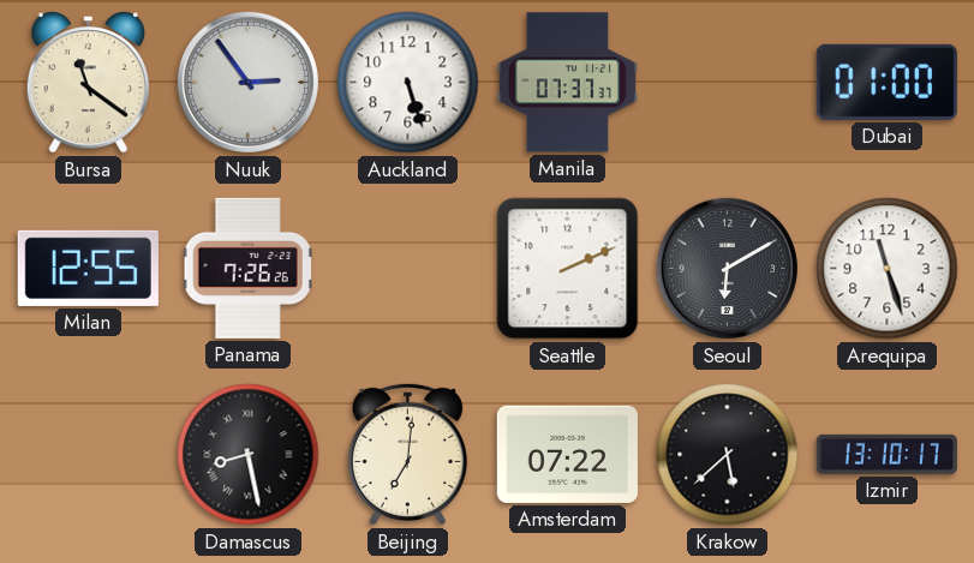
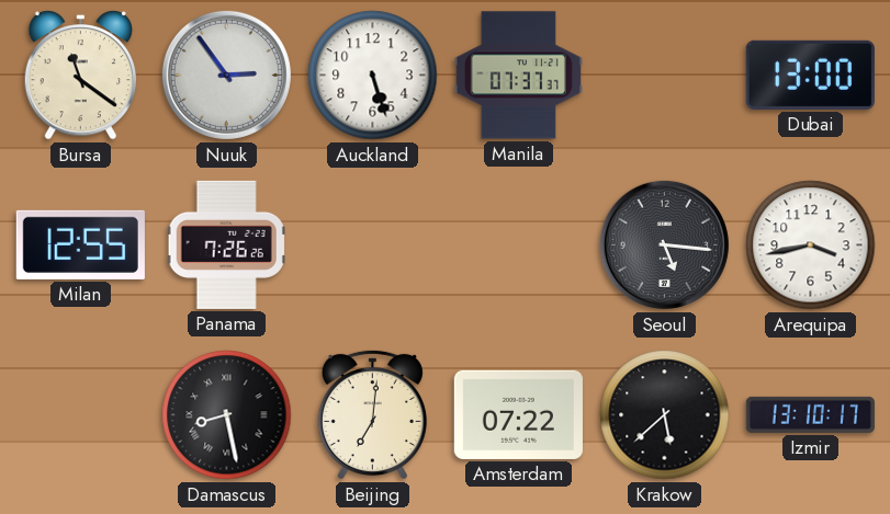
Dubai: 01:00 -> 13:00
Seattle: 2:11 -> none
Seoul: 6:10 -> 5:16
Arequipa: 11:27 -> 3:43
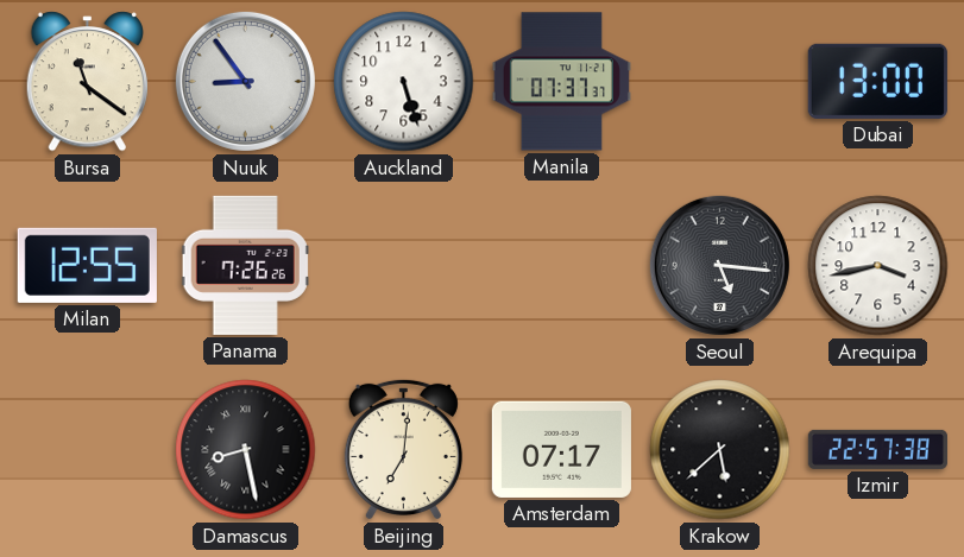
Nuuk: 2:54 -> 8:54
Amsterdam: 07:22 -> 07:17
Izmir: 13:10 -> 22:57
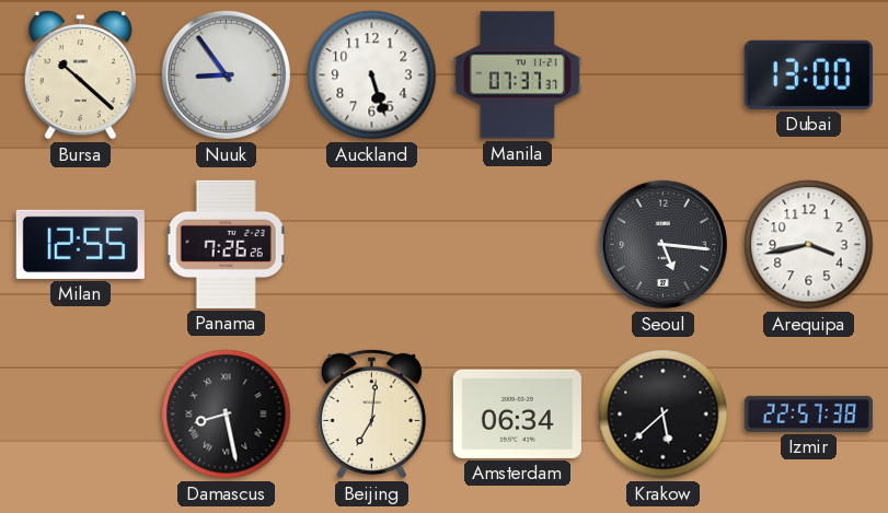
Bursa: 11:21 -> 10:22
Amsterdam: 07:17 -> 06:34
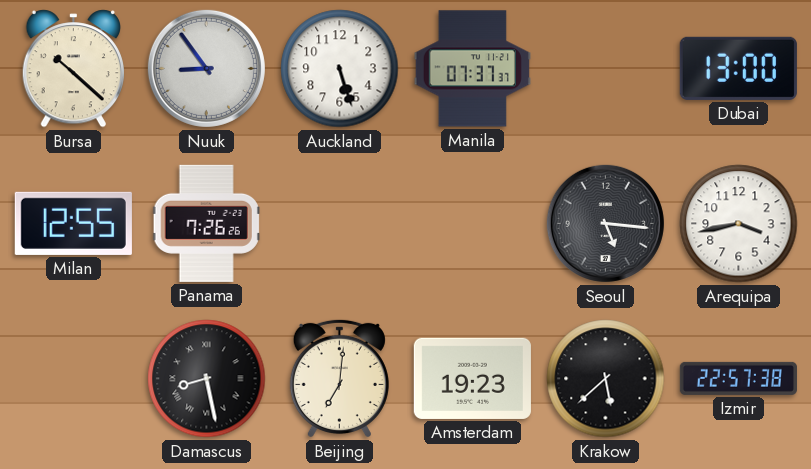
Amsterdam: 06:34 -> 19:23
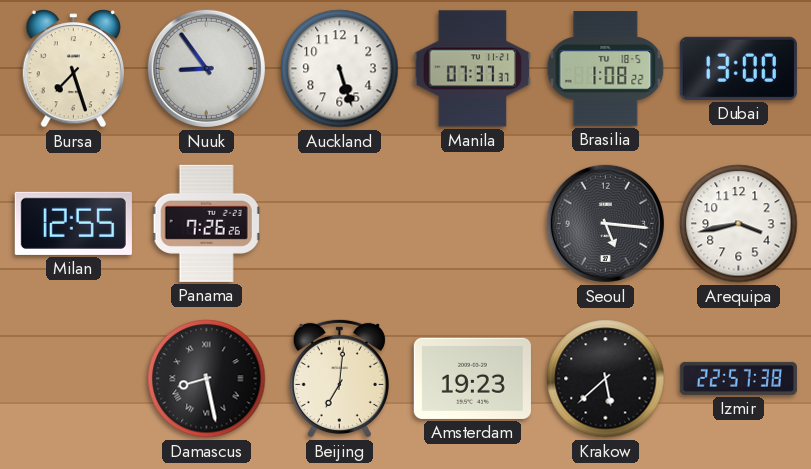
Bursa: 10:22 -> 7:27
Brasilia: none -> 1:08
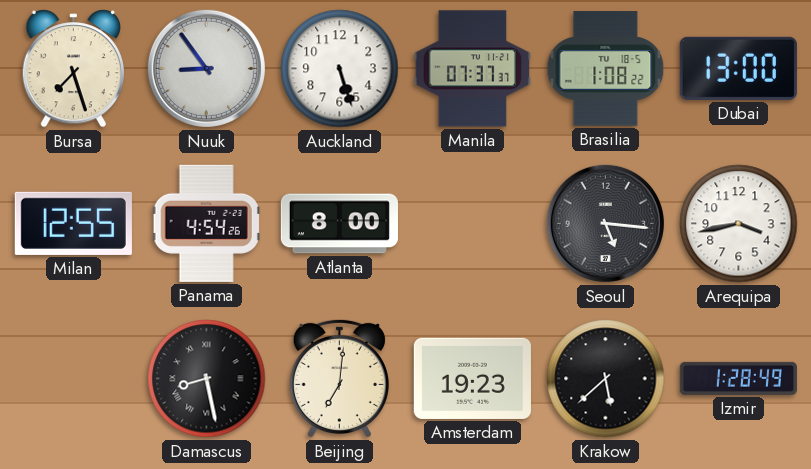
Panama: 7:26 -> 4:54
Atlanta: none -> 8:00
Izmir: 22:57 -> 1:28
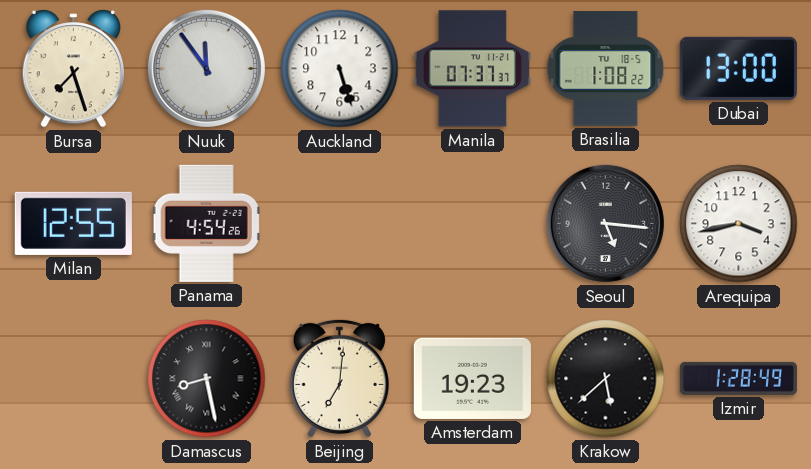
Nuuk: 8:54 -> 11:54
Atlanta: 8:00 -> none
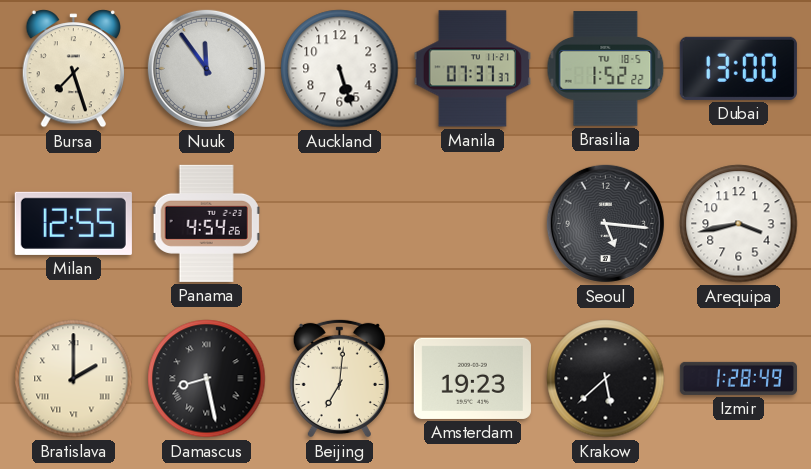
Brasilia: 1:08 -> 1:52
Bratislava: none -> 2:00
